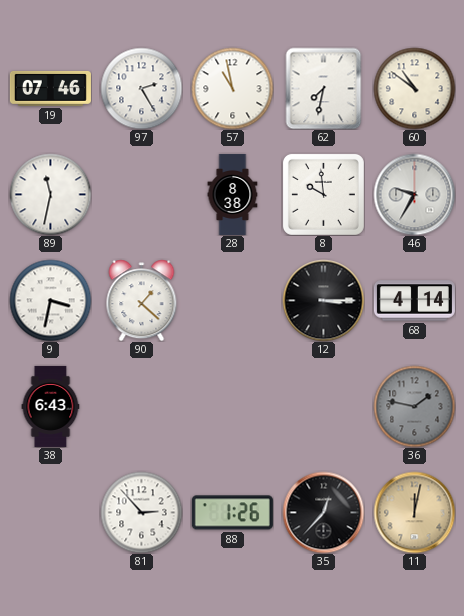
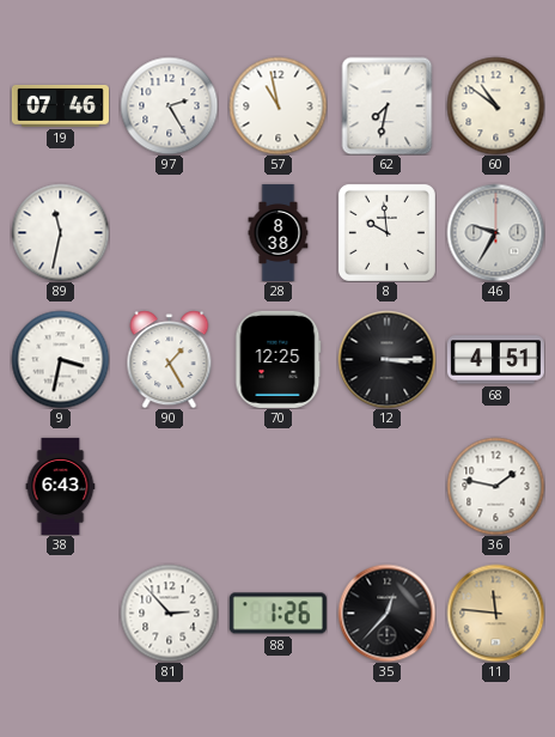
90: 1:22 -> 1:25
70: none -> 12:25
68: 4:14 -> 4:51
36 dial: grey -> white
11: 12:02 -> 11:46
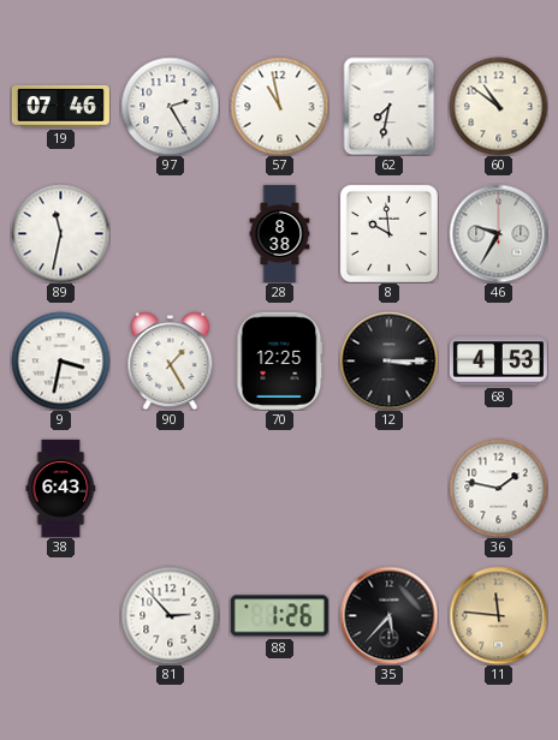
68: 4:51 -> 4:53
35: 12:37 -> 5:37
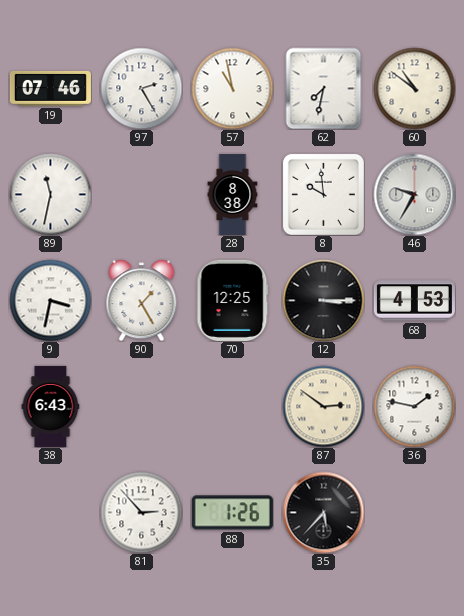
87: none -> 2:51
11: 11:46 -> none
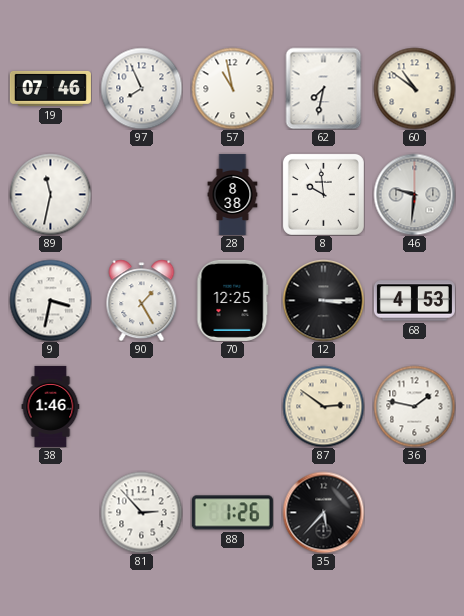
97: 2:25 -> 7:56
46: 9:35 -> 9:31
38: 6:43 -> 1:46
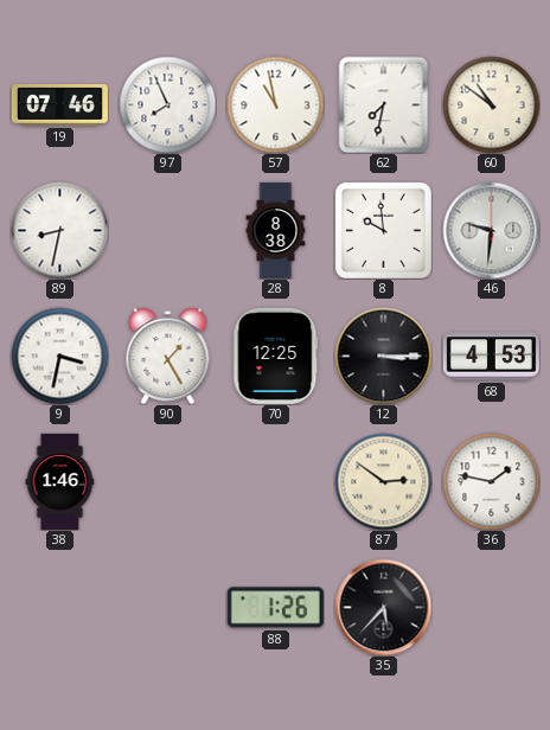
89: 11:32 -> 8:32
81: 2:53 -> none
